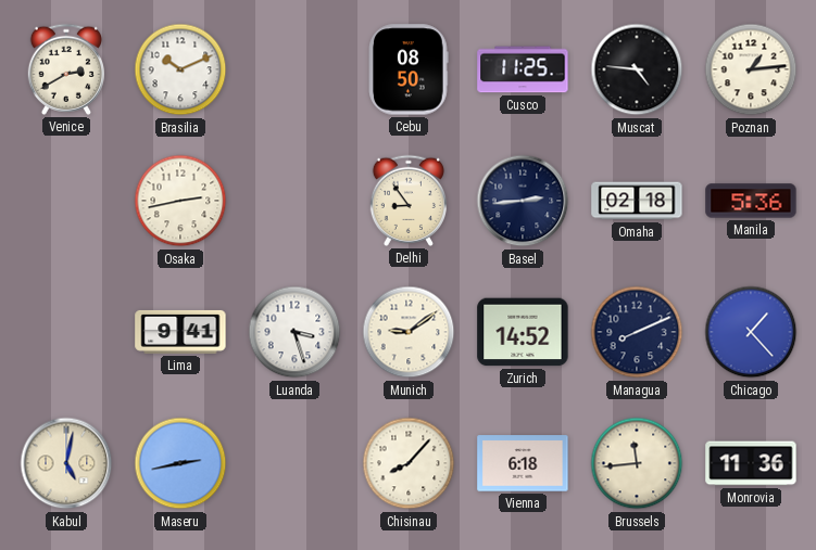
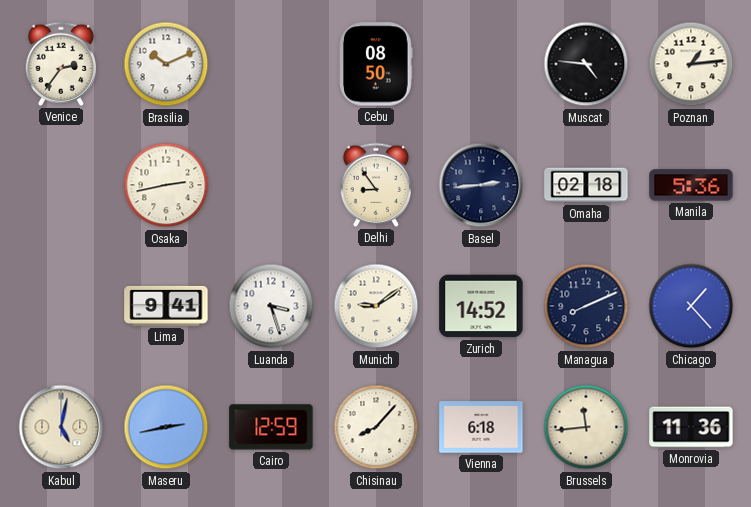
Venice: 2:40 -> 2:36
Cusco: 11:25 -> none
Cairo: none -> 12:59
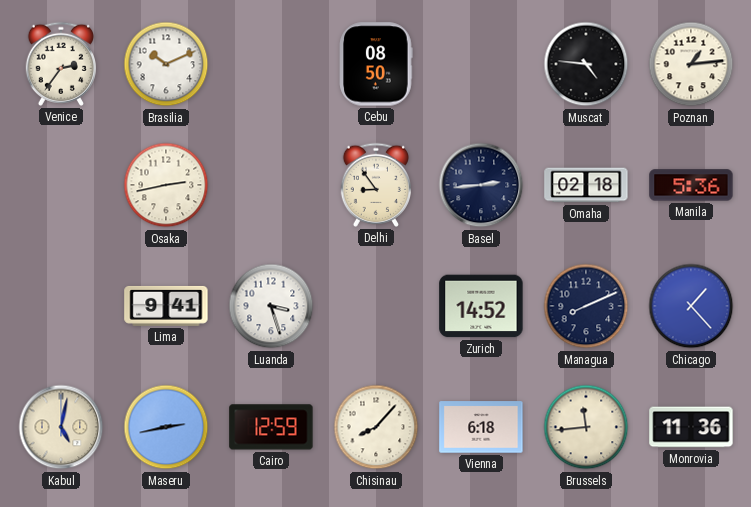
Munich: 9:09 -> none
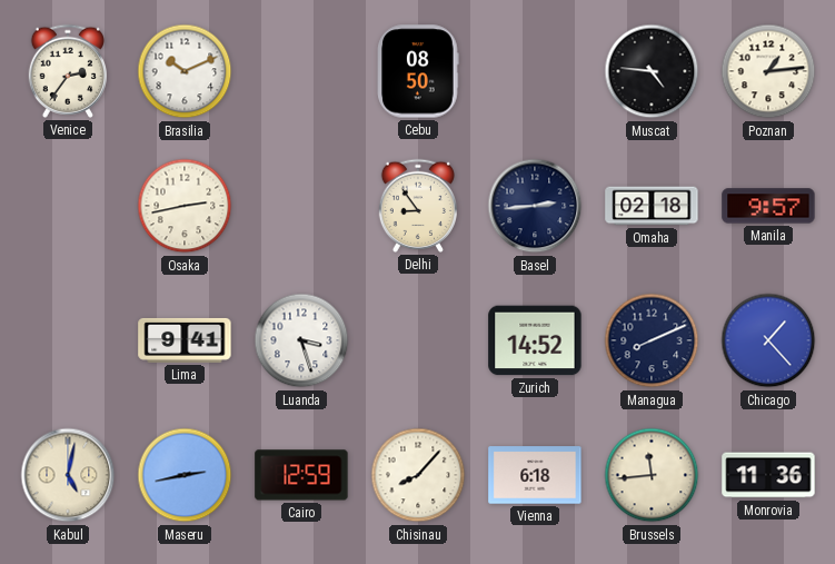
Manila: 5:36 -> 9:57
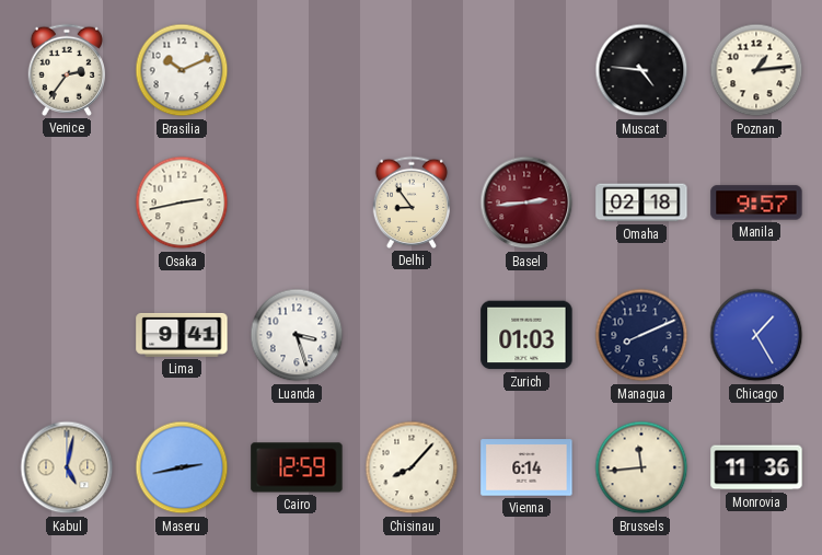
Cebu: 08:50 -> none
Basel dial: navy -> burgundy
Zurich: 14:52 -> 01:03
Chicago: 1:23 -> 1:25
Vienna: 6:18 -> 6:14
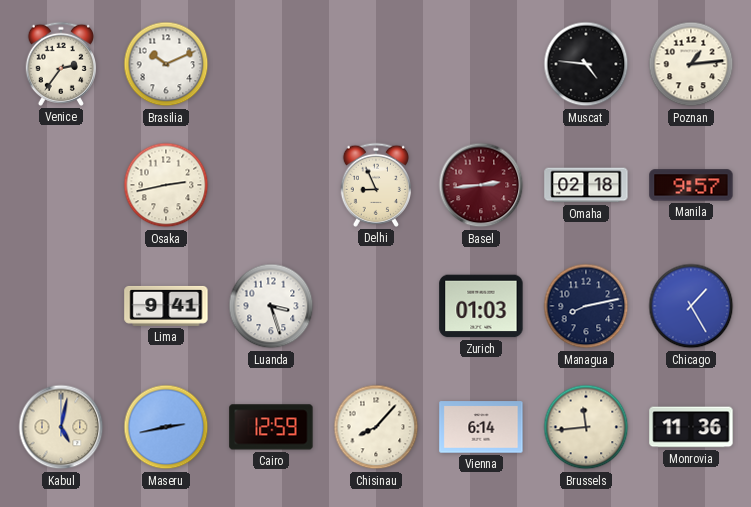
Delhi: 8:54 -> 8:56
Managua: 8:11 -> 8:13
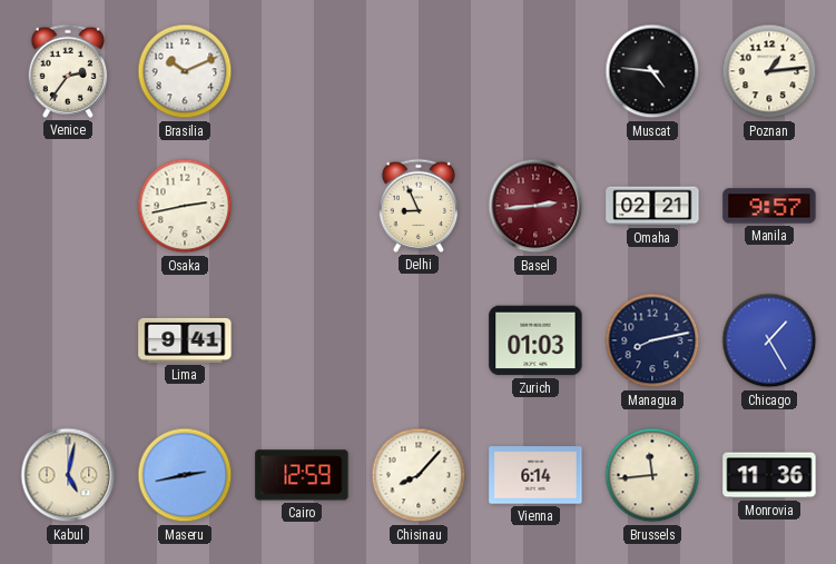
Omaha: 02:18 -> 02:21
Luanda: 3:27 -> none
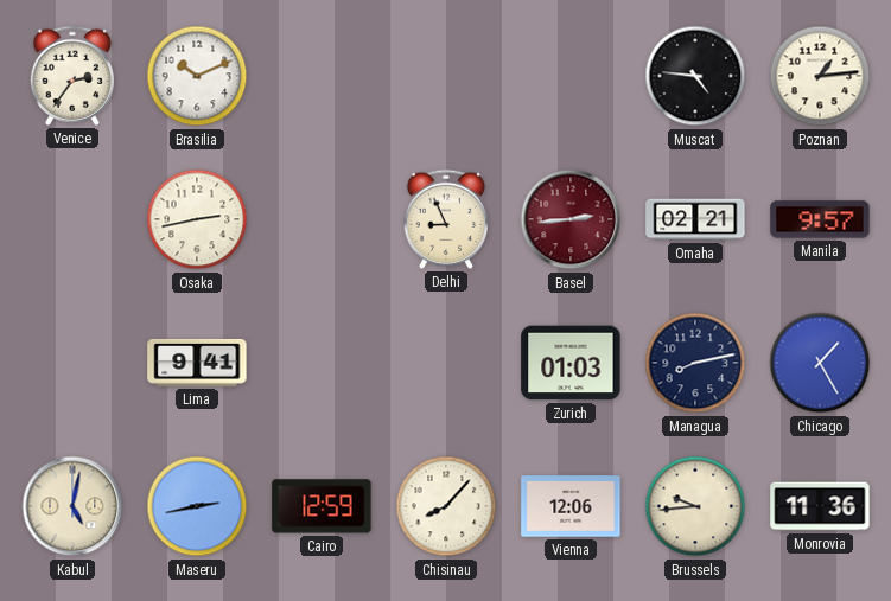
Vienna: 6:14 -> 12:06
Brussels: 11:44 -> 9:44
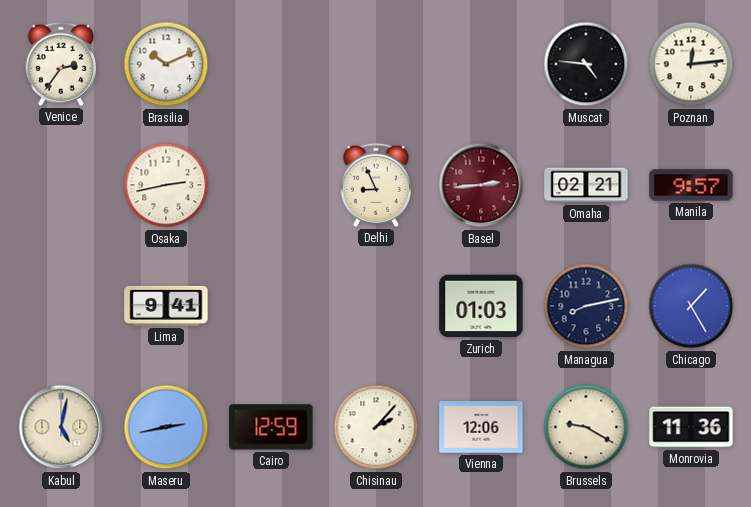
Poznan: 1:14 -> 12:14
Chisinau: 8:07 -> 2:07
Brussels: 9:44 -> 9:20
